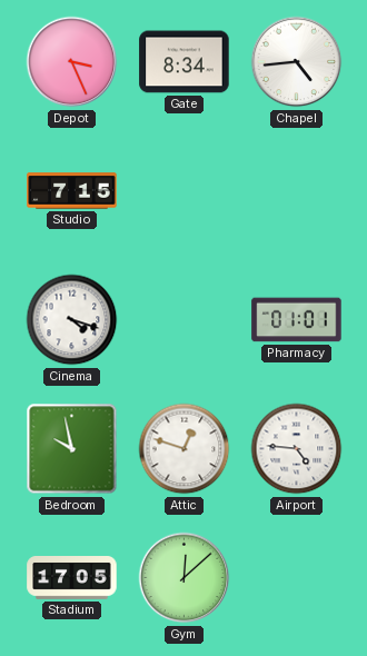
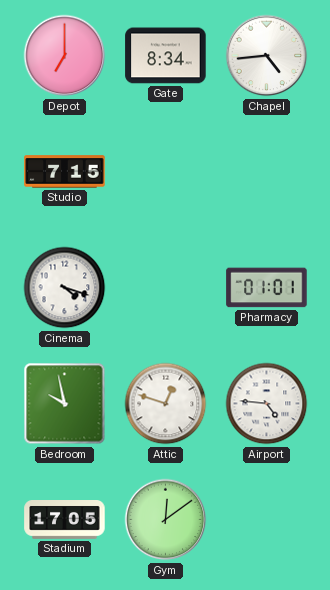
Depot: 3:26 -> 7:00
Gym: 12:08 -> 12:09
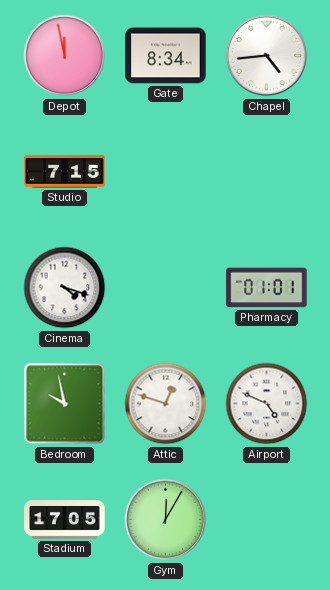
Depot: 7:00 -> 11:58
Airport: 4:46 -> 4:49
Gym: 12:09 -> 12:05
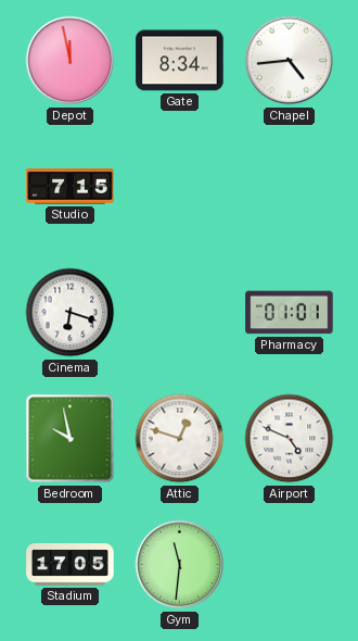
Cinema: 4:18 -> 6:18
Gym: 12:05 -> 11:31
